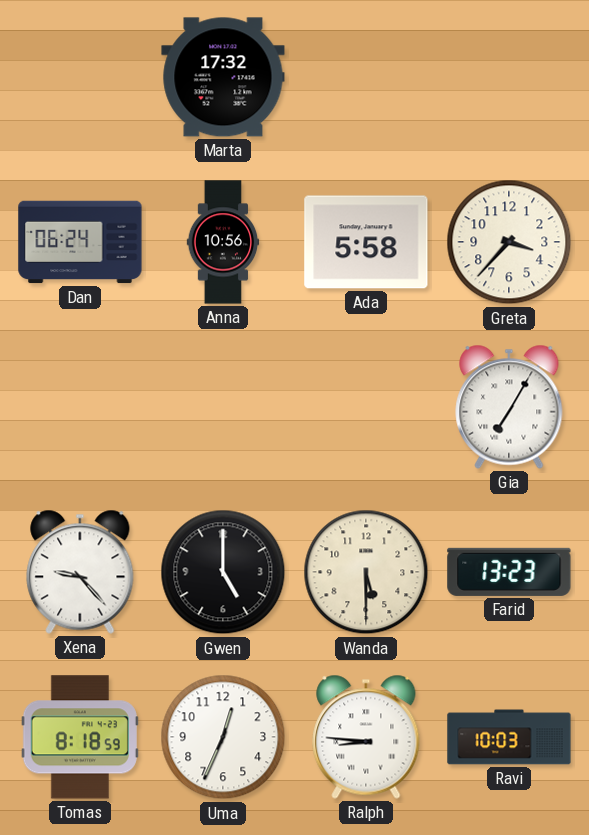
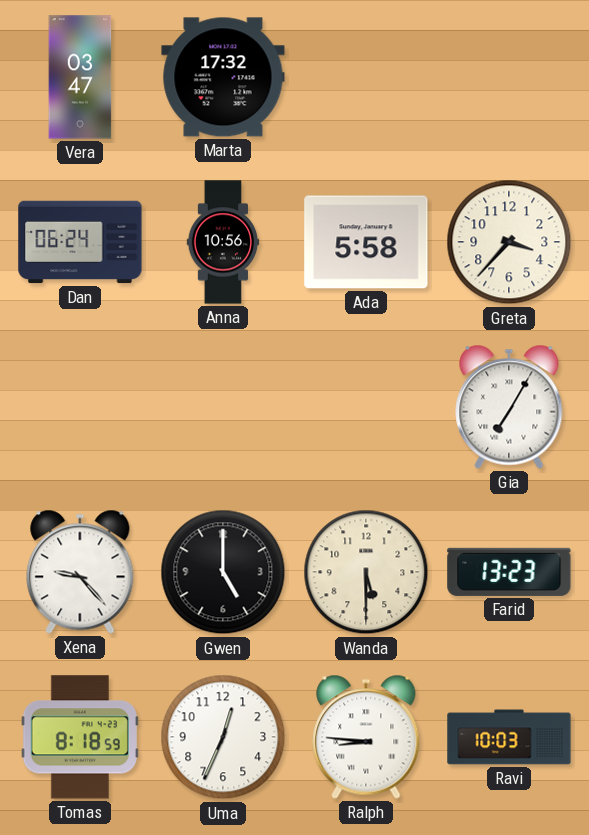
Vera: none -> 03:47
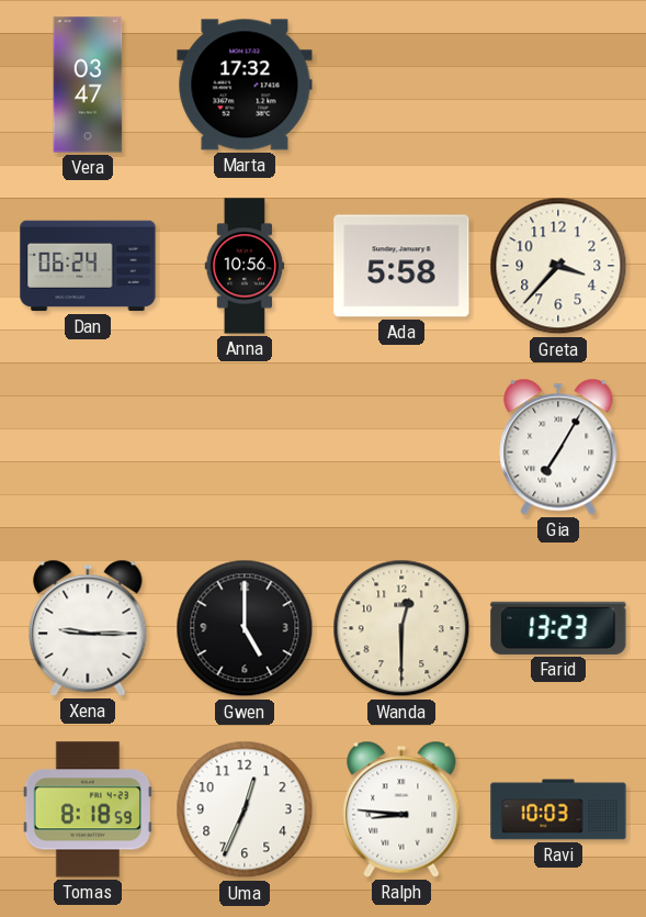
Xena: 9:23 -> 9:15
Wanda: 5:30 -> 12:30
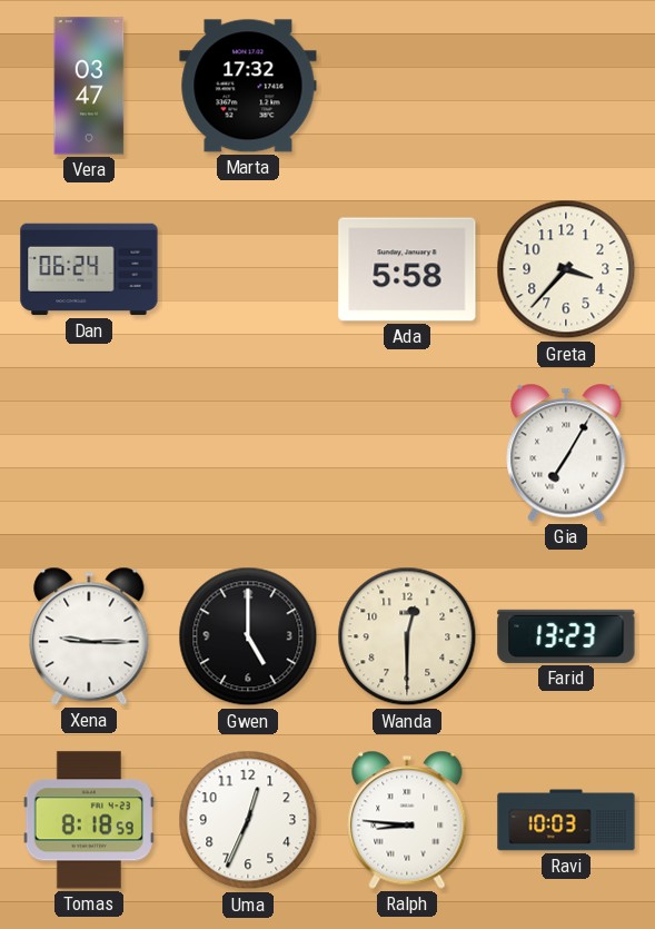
Anna: 10:56 -> none
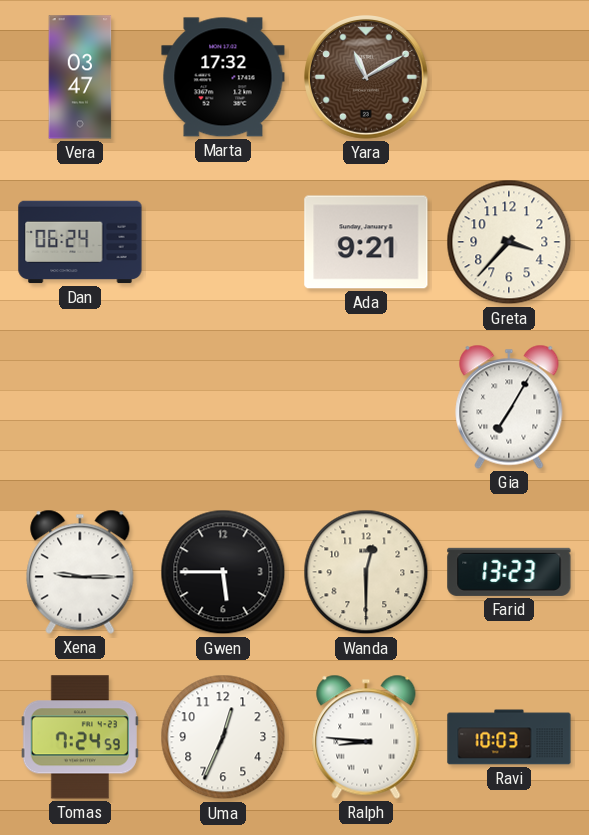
Yara: none -> 11:10
Ada: 5:58 -> 9:21
Gwen: 5:00 -> 5:45
Tomas: 8:18 -> 7:24
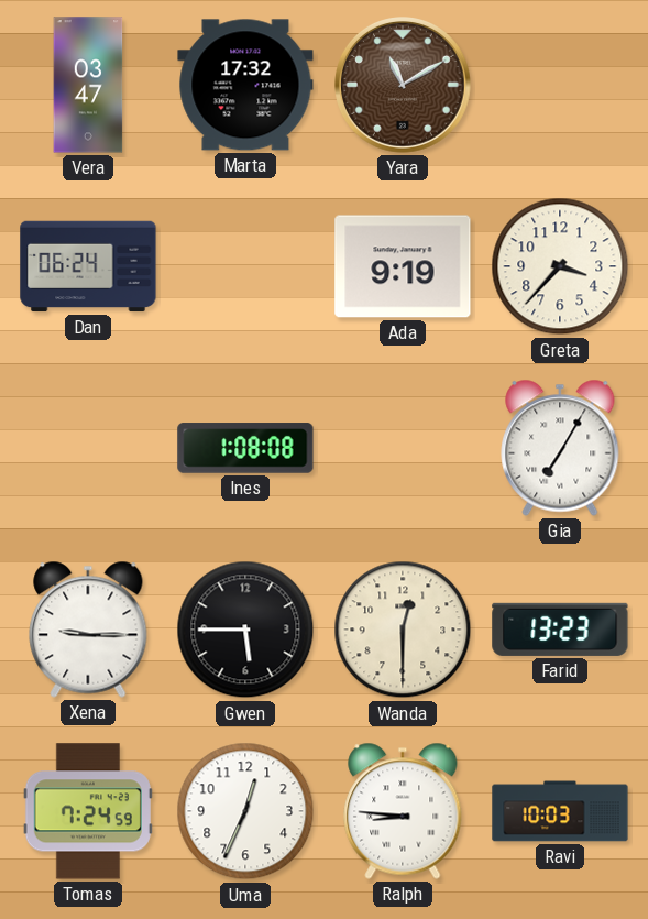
Ada: 9:21 -> 9:19
Ines: none -> 1:08
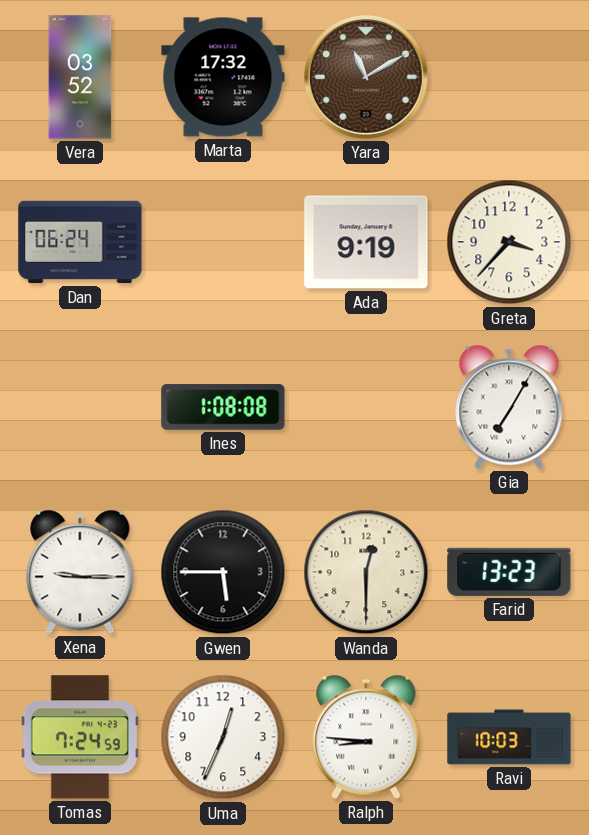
Vera: 03:47 -> 03:52
